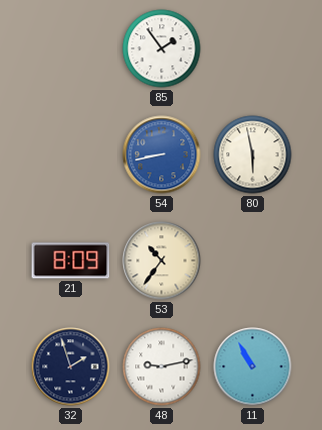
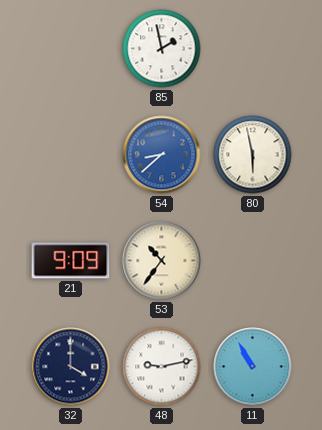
85: 1:54 -> 1:58
54: 8:43 -> 8:38
21: 8:09 -> 9:09
32: 1:57 -> 4:00
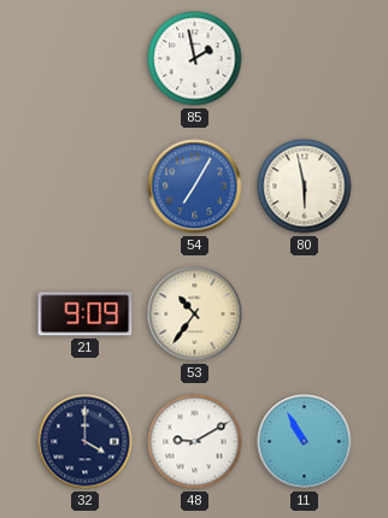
54: 8:38 -> 7:05
48: 9:13 -> 9:10
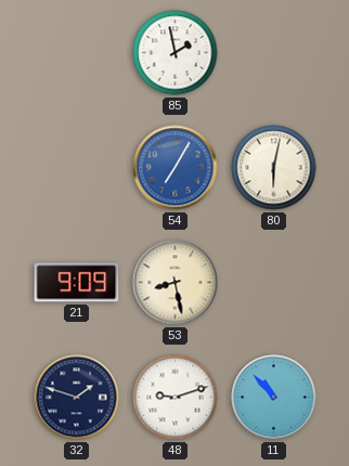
80: 5:58 -> 6:02
53: 10:36 -> 8:28
32: 4:00 -> 1:48
48: 9:10 -> 9:12
11: 10:55 -> 10:53
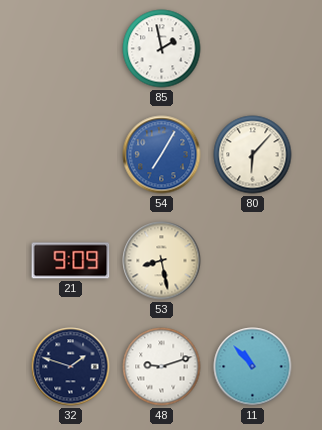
80: 6:02 -> 6:07
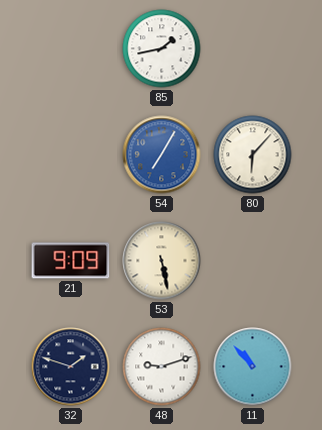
85: 1:58 -> 1:43
53: 8:28 -> 5:28
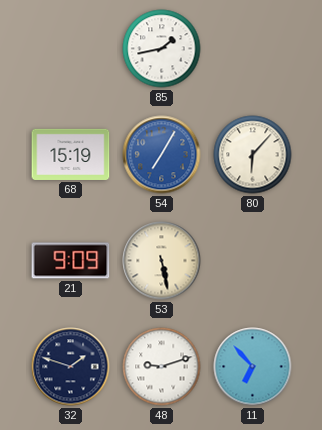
68: none -> 15:19
11: 10:53 -> 6:53
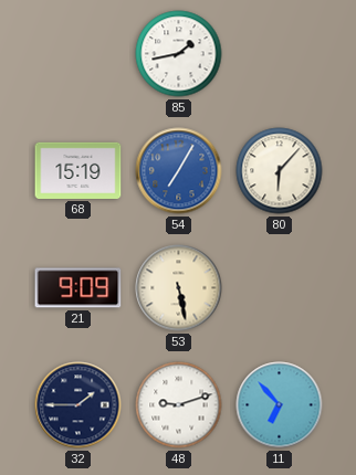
32: 1:48 -> 1:45
